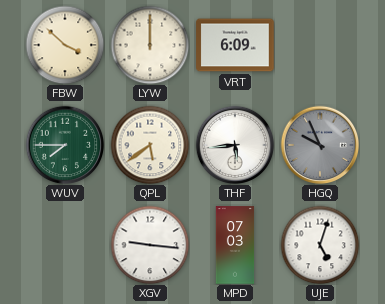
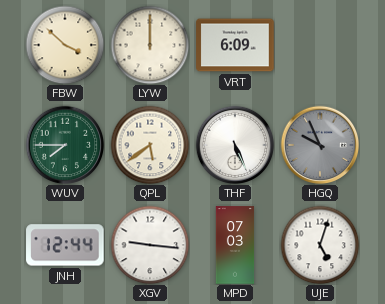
THF: 5:44 -> 5:26
JNH: none -> 12:44
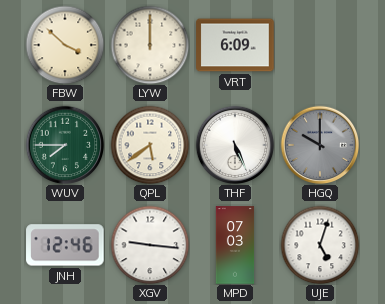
HGQ: 9:56 -> 10:00
JNH: 12:44 -> 12:46
